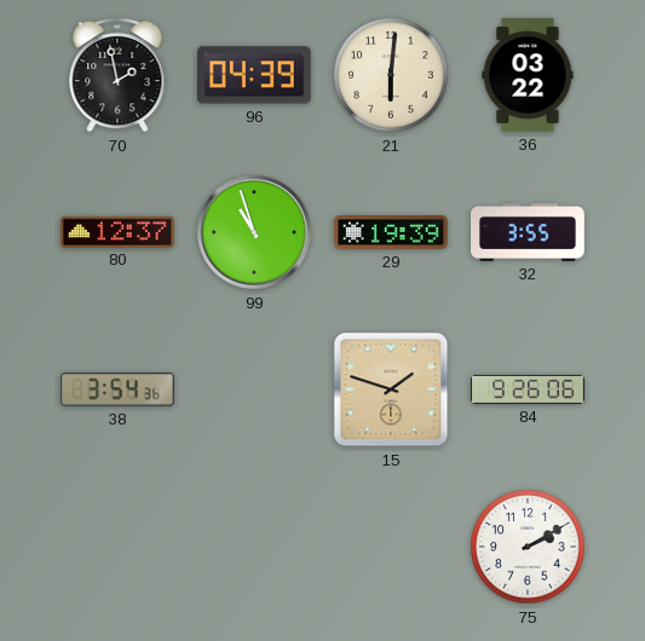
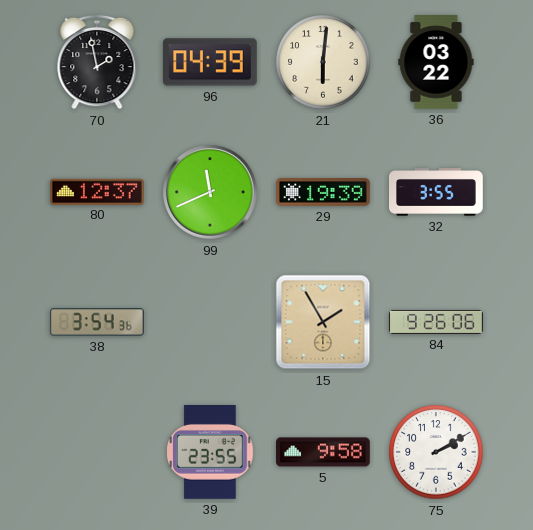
99: 10:57 -> 11:41
15: 1:48 -> 1:55
39: none -> 23:55
5: none -> 9:58
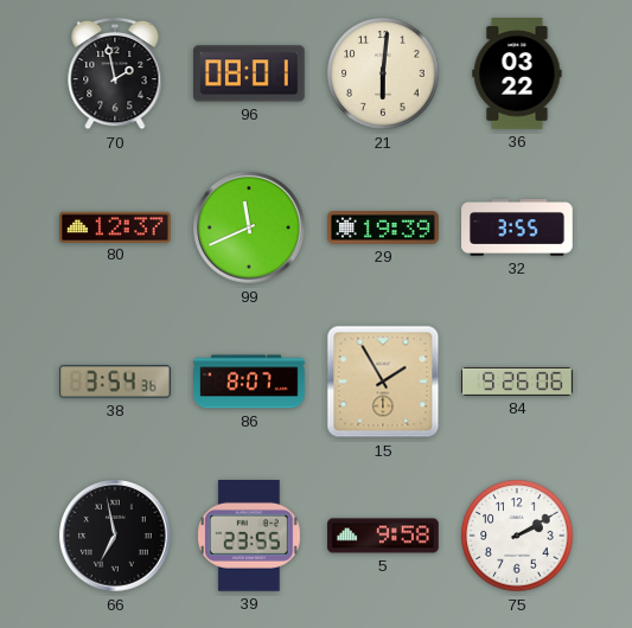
96: 04:39 -> 08:01
86: none -> 8:07
66: none -> 6:58
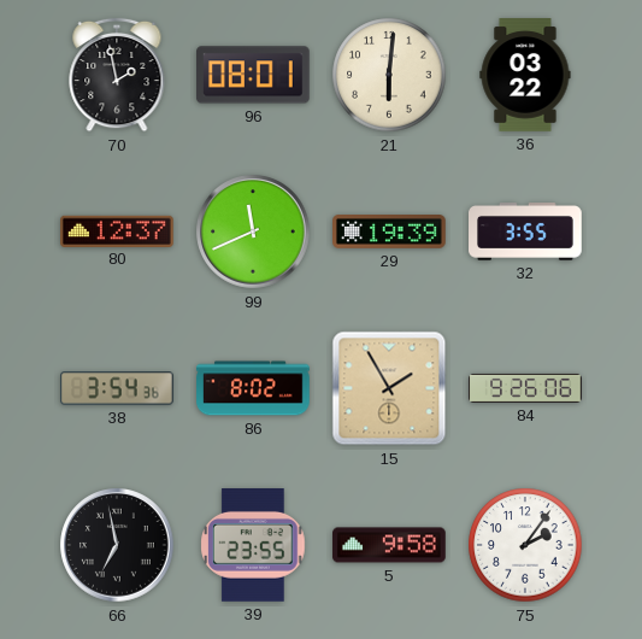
86: 8:07 -> 8:02
75: 2:10 -> 2:06
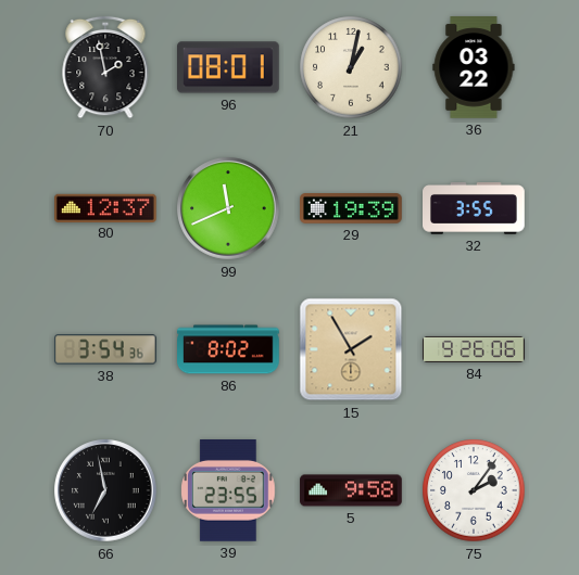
21: 6:01 -> 1:02
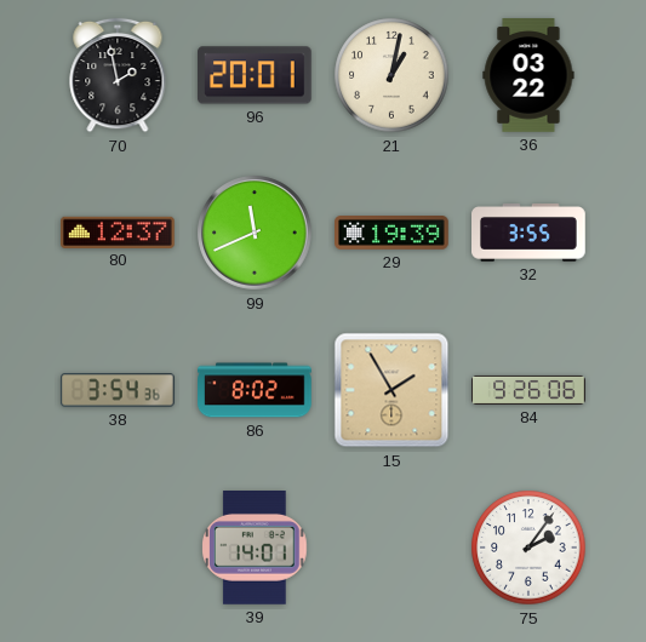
96: 08:01 -> 20:01
66: 6:58 -> none
39: 23:55 -> 14:01
5: 9:58 -> none
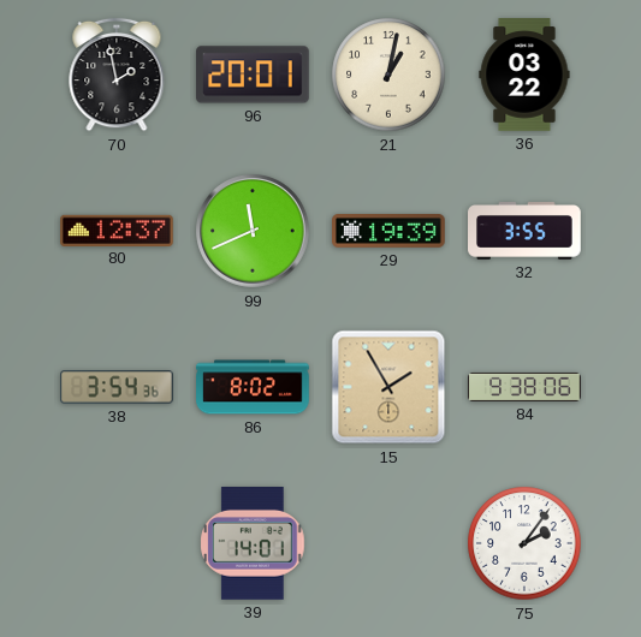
84: 9:26 -> 9:38
